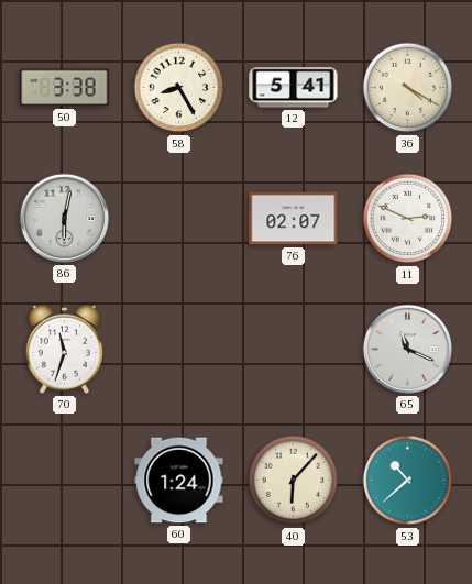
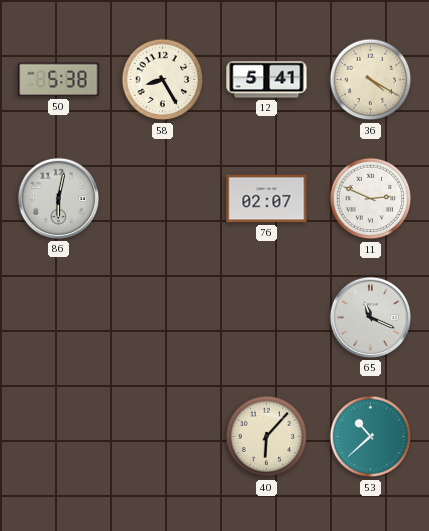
50: 3:38 -> 5:38
70: 11:33 -> none
60: 1:24 -> none
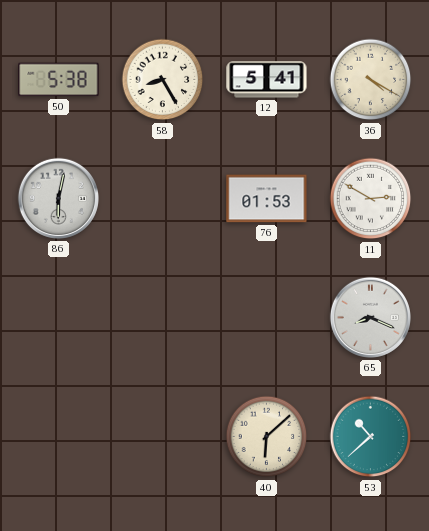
76: 02:07 -> 01:53
11: 2:49 -> 2:50
65: 11:19 -> 8:19
40: 6:07 -> 6:08
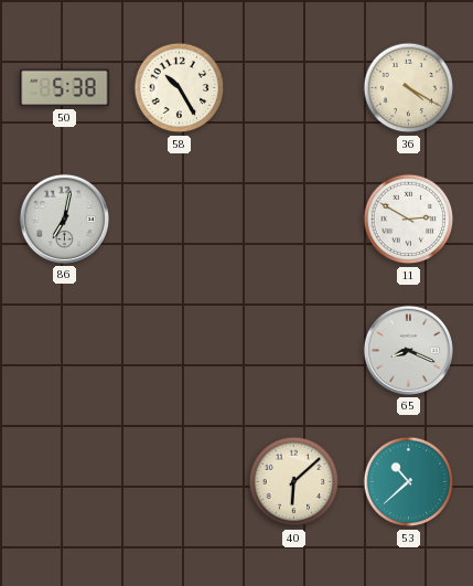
58: 8:25 -> 10:25
12: 5:41 -> none
86: 6:02 -> 7:02
76: 01:53 -> none
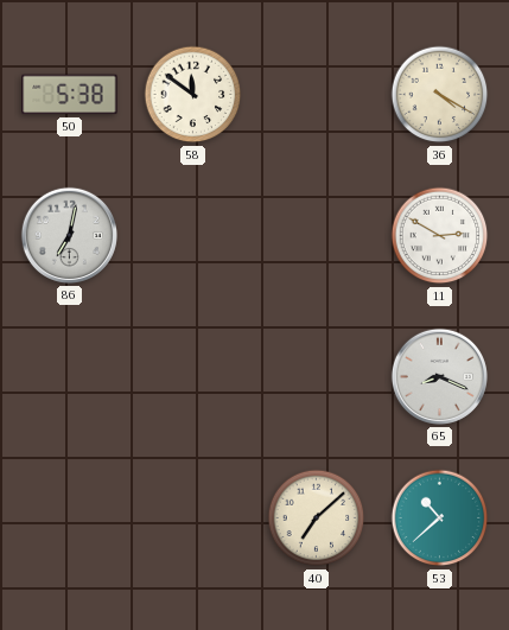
58: 10:25 -> 11:51
40: 6:08 -> 7:08
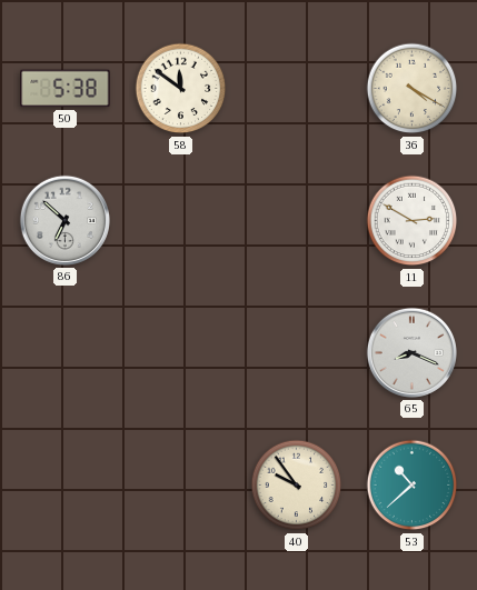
86: 7:02 -> 6:52
40: 7:08 -> 9:54
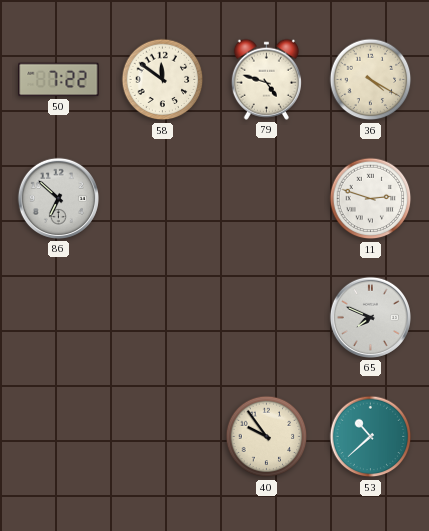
50: 5:38 -> 7:22
79: none -> 4:48
11: 2:50 -> 2:48
65: 8:19 -> 7:49
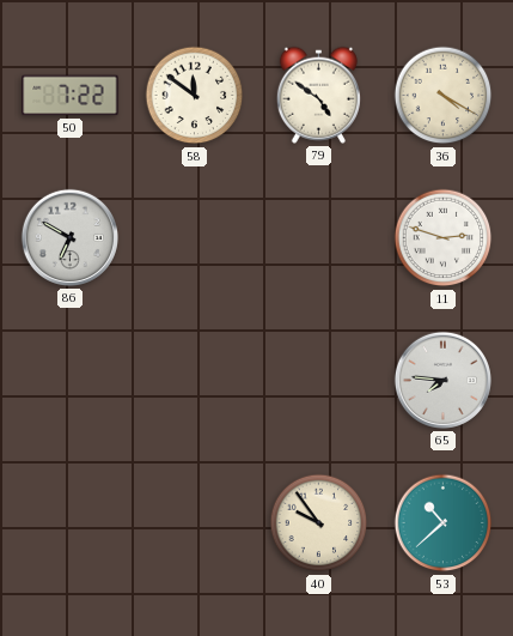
79: 4:48 -> 4:51
86: 6:52 -> 6:50
65: 7:49 -> 7:46
